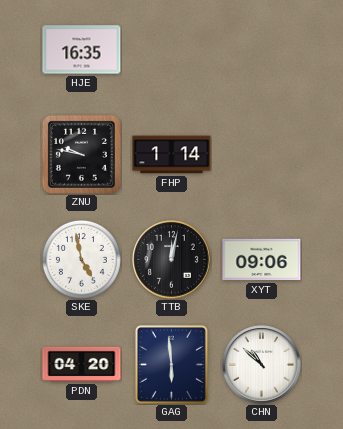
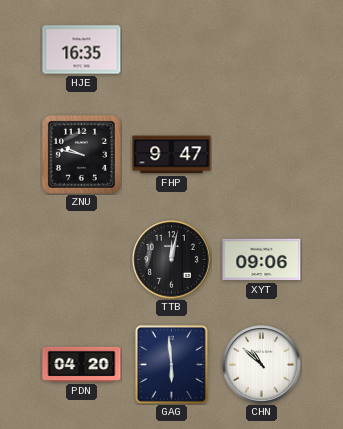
FHP: 1:14 -> 9:47
SKE: 4:58 -> none
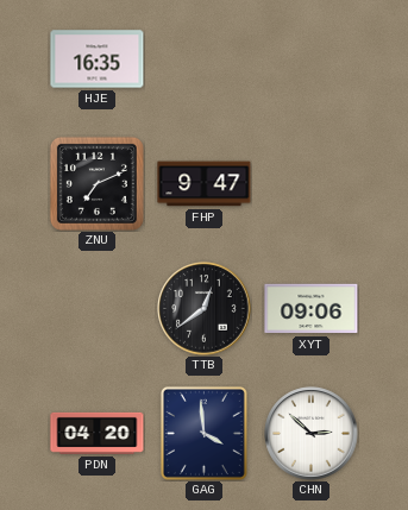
ZNU: 9:47 -> 7:11
TTB: 12:02 -> 12:39
GAG: 5:59 -> 3:59
CHN: 10:52 -> 2:52
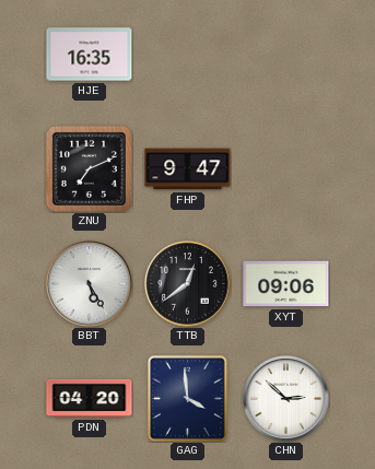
BBT: none -> 5:25
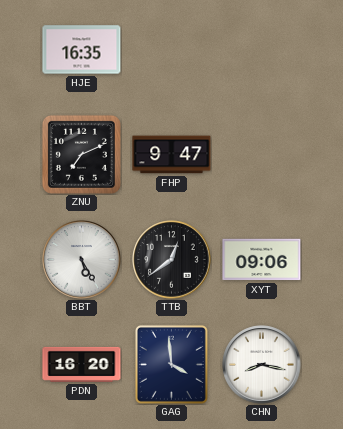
PDN: 04:20 -> 16:20
CHN: 2:52 -> 8:17
